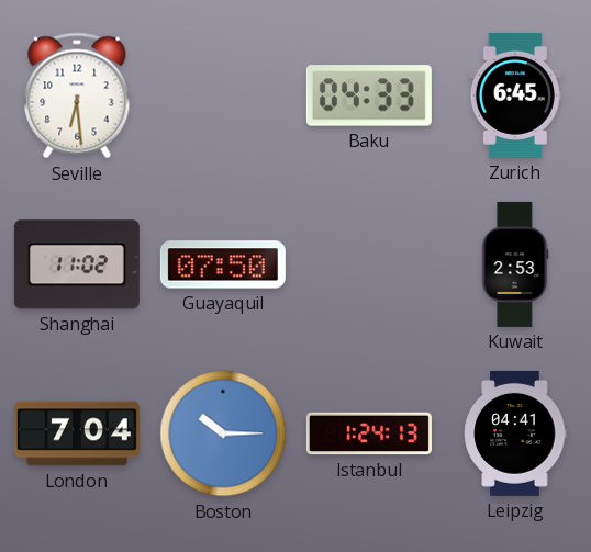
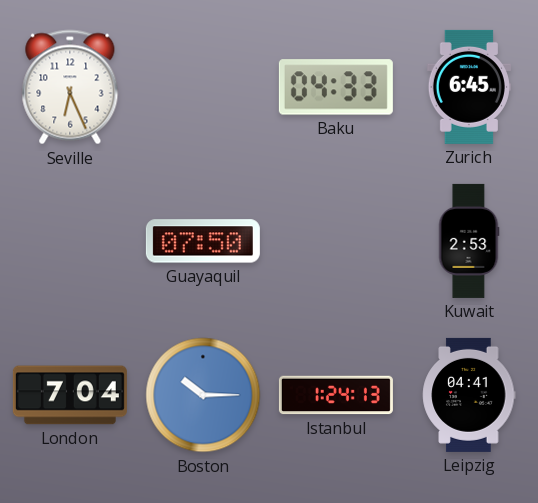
Seville: 6:29 -> 6:26
Shanghai: 11:02 -> none
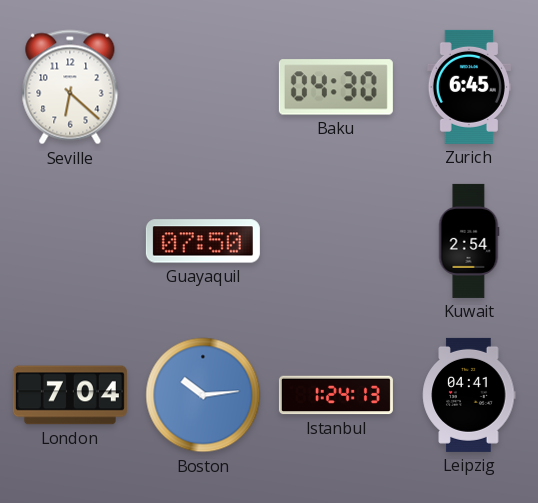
Seville: 6:26 -> 6:22
Baku: 04:33 -> 04:30
Kuwait: 2:53 -> 2:54
Boston: 10:15 -> 10:14
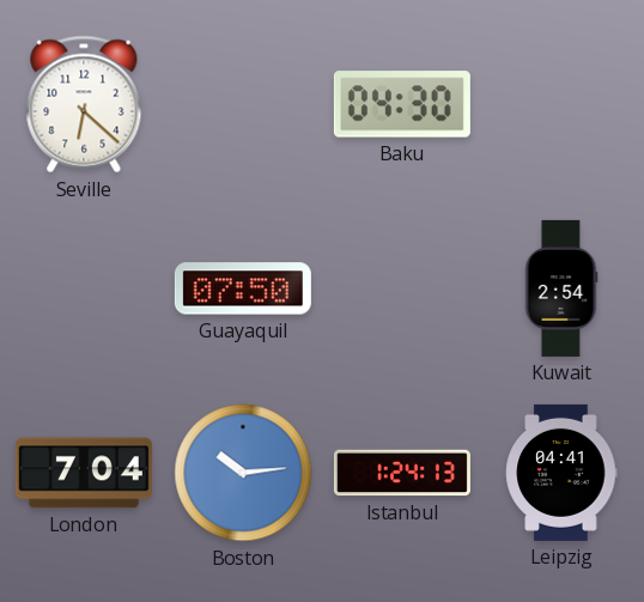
Zurich: 6:45 -> none
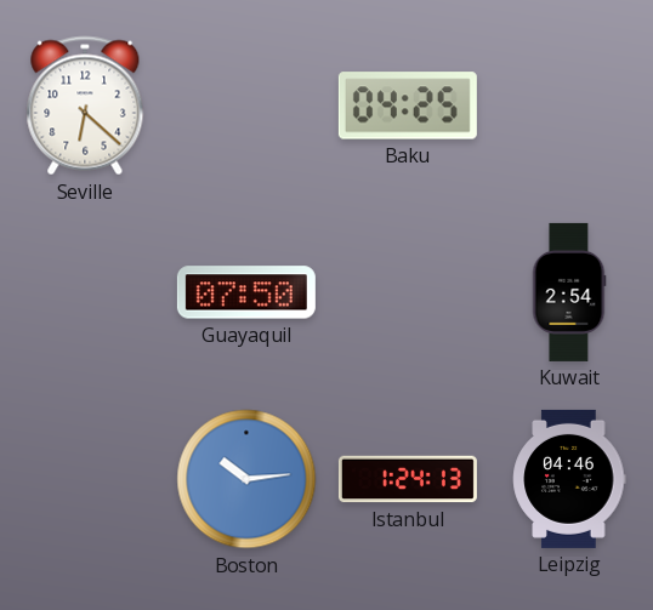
Baku: 04:30 -> 04:25
London: 7:04 -> none
Leipzig: 04:41 -> 04:46
